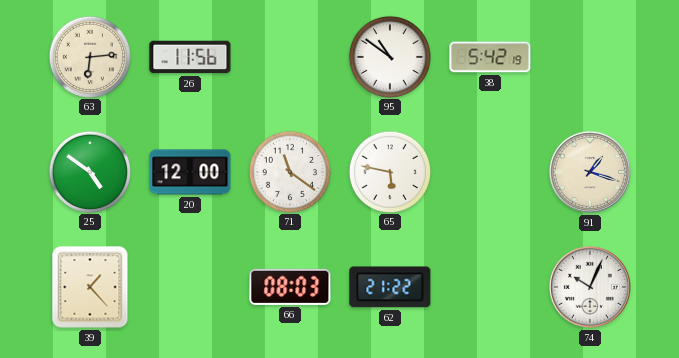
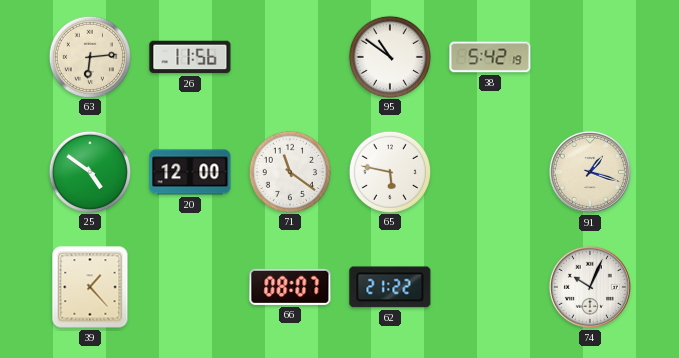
66: 08:03 -> 08:07
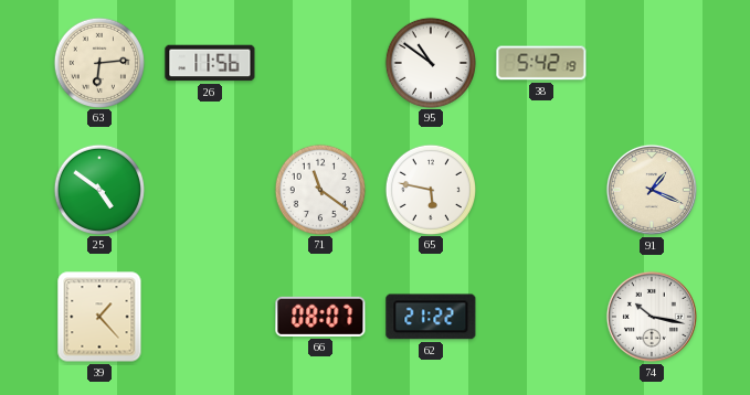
20: 12:00 -> none
91: 1:18 -> 1:19
74: 10:04 -> 10:17
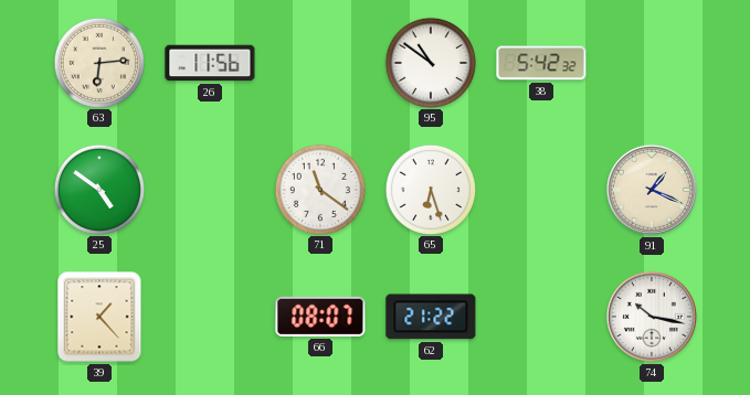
38: 5:42:19 -> 5:42:32
65: 5:47 -> 6:27
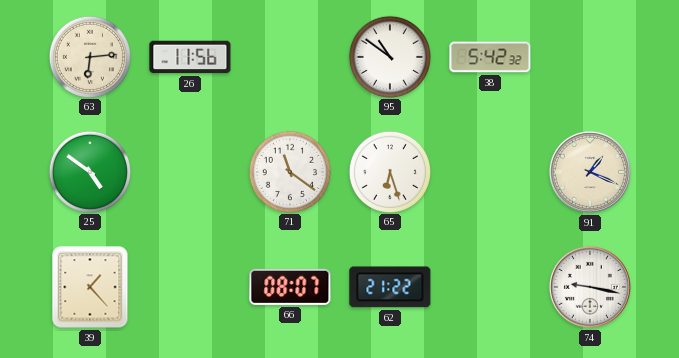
74: 10:17 -> 9:17
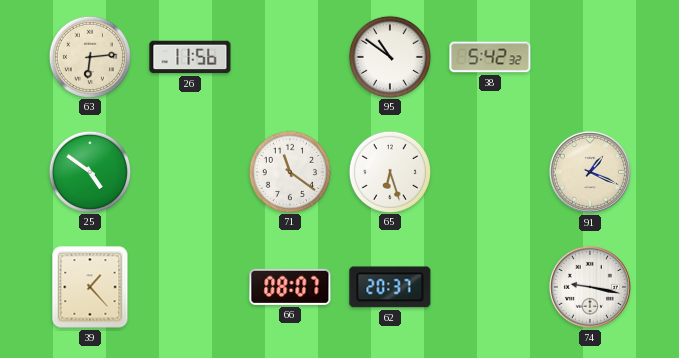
62: 21:22 -> 20:37
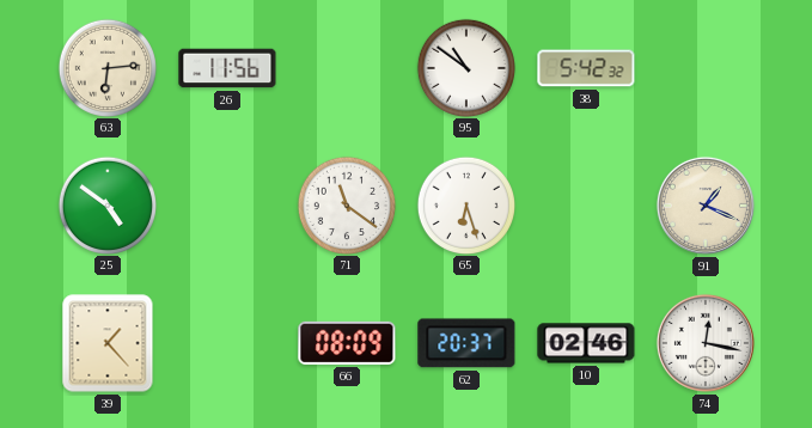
66: 08:07 -> 08:09
10: none -> 02:46
74: 9:17 -> 12:17
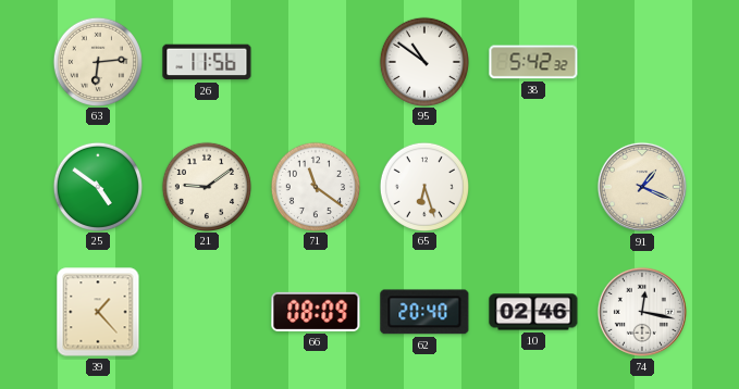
21: none -> 9:09
62: 20:37 -> 20:40
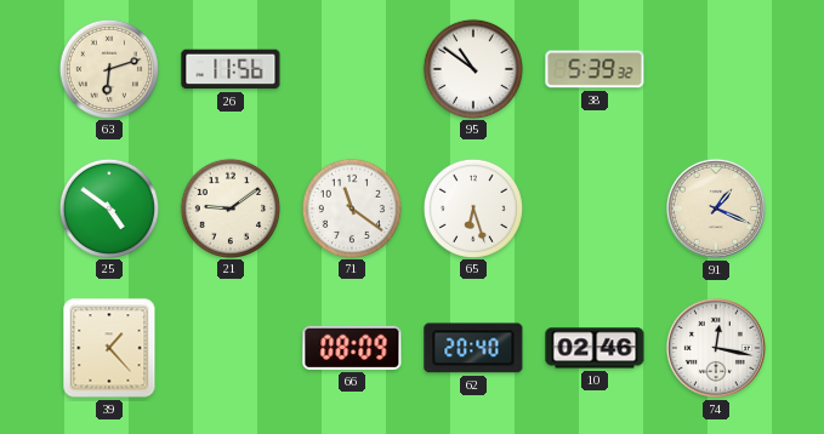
63: 6:14 -> 6:12
38: 5:42 -> 5:39
